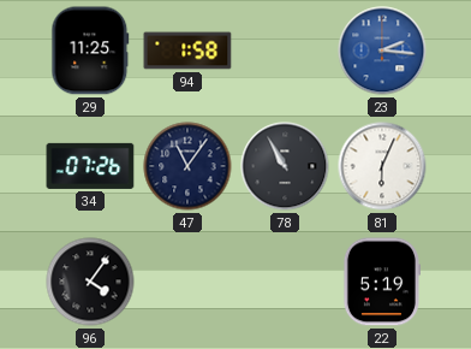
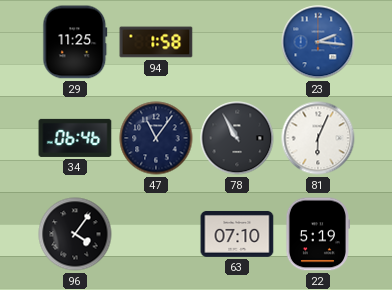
34: 07:26 -> 06:46
63: none -> 07:10
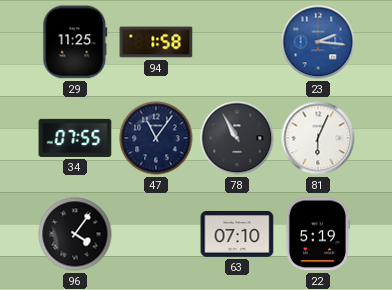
34: 06:46 -> 07:55
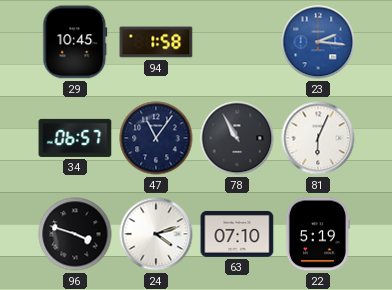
29: 11:25 -> 10:45
34: 07:55 -> 06:57
96: 4:06 -> 3:48
24: none -> 4:12
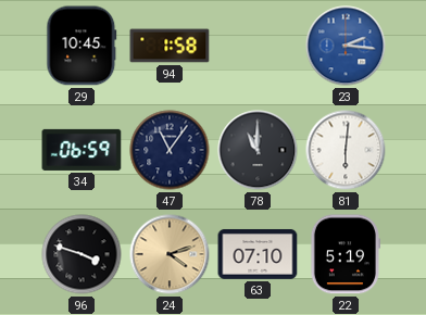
34: 06:57 -> 06:59
78: 10:55 -> 11:00
81: 6:04 -> 6:01
24 dial: white -> champagne
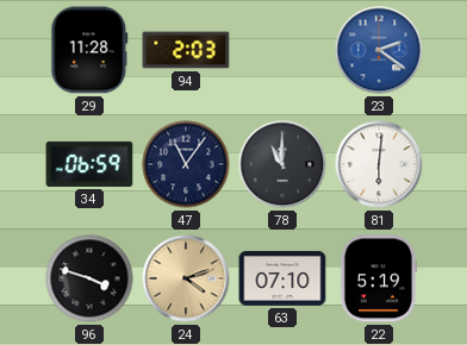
29: 10:45 -> 11:28
94: 1:58 -> 2:03
23: 2:16 -> 2:21
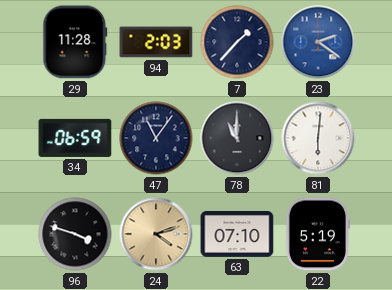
7: none -> 1:37
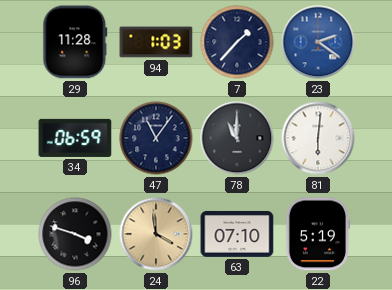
94: 2:03 -> 1:03
24: 4:12 -> 3:59
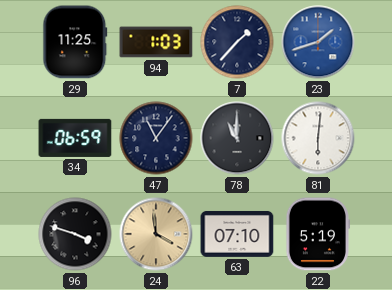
29: 11:28 -> 11:25
23: 2:21 -> 1:42
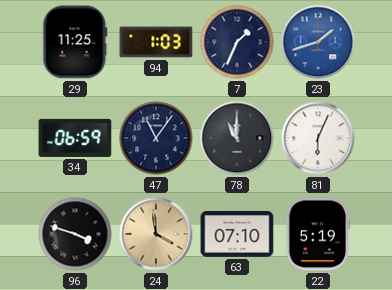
7: 1:37 -> 1:34
81: 6:01 -> 6:04
